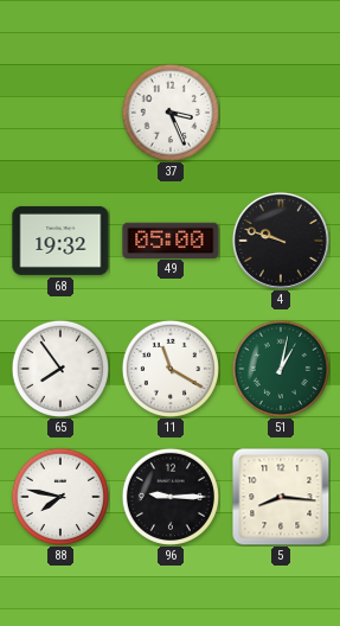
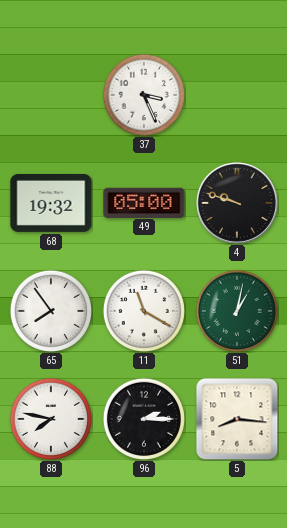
96: 9:15 -> 2:15
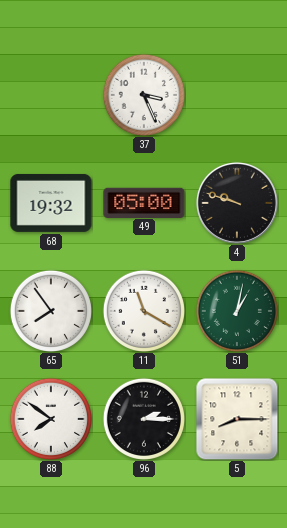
88: 7:47 -> 7:51
5: 8:16 -> 8:15
